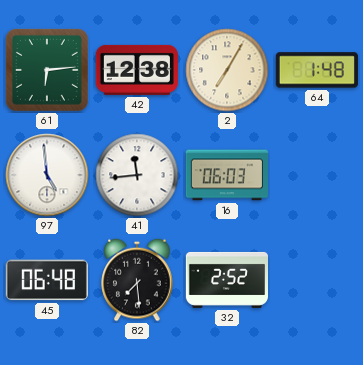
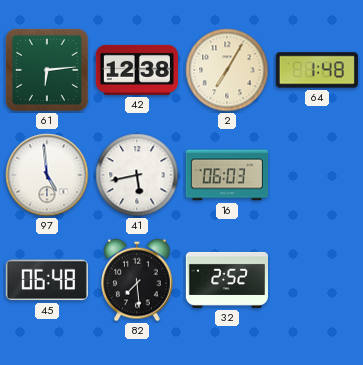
41: 11:44 -> 5:43
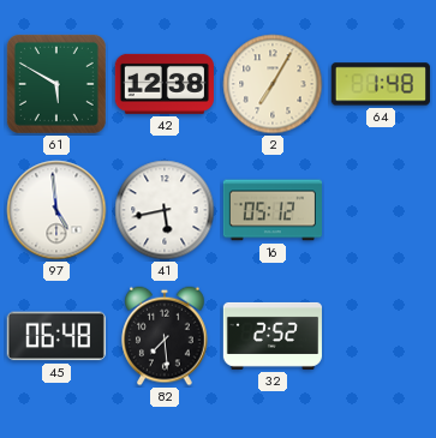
61: 6:14 -> 5:50
16: 06:03 -> 05:12
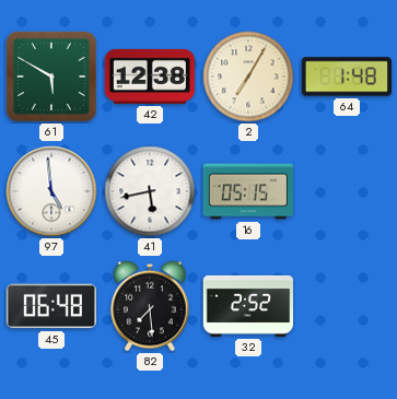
16: 05:12 -> 05:15
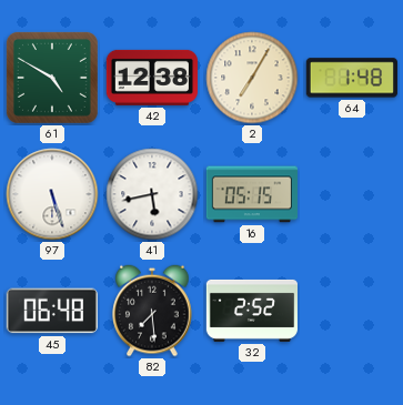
61: 5:50 -> 4:50
97: 4:59 -> 5:27
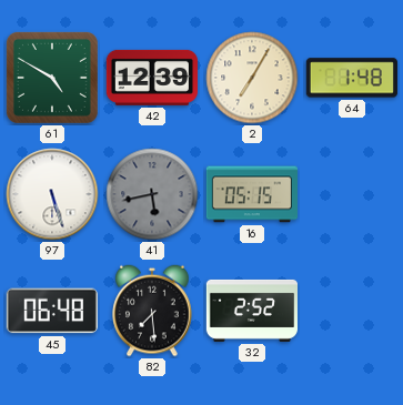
42: 12:38 -> 12:39
41 dial: white -> grey
